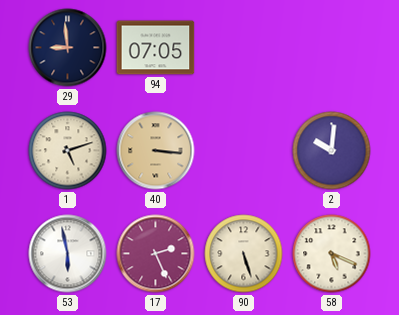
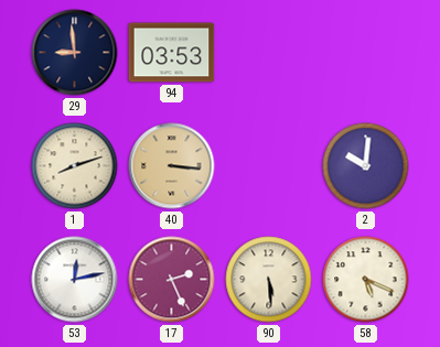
94: 07:05 -> 03:53
1: 5:12 -> 8:12
53: 5:58 -> 12:13
90: 5:27 -> 5:29
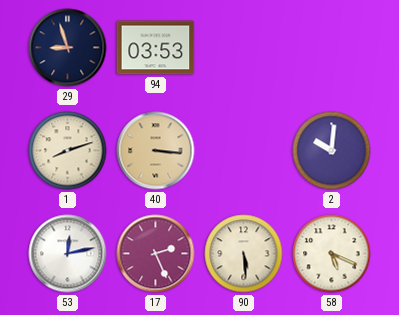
29: 8:59 -> 8:57
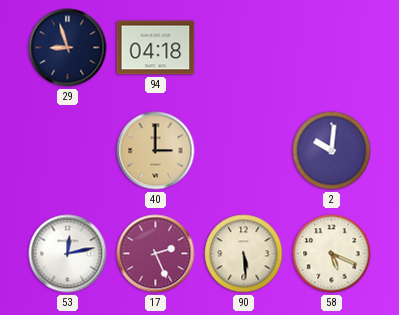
94: 03:53 -> 04:18
1: 8:12 -> none
40: 3:16 -> 3:00
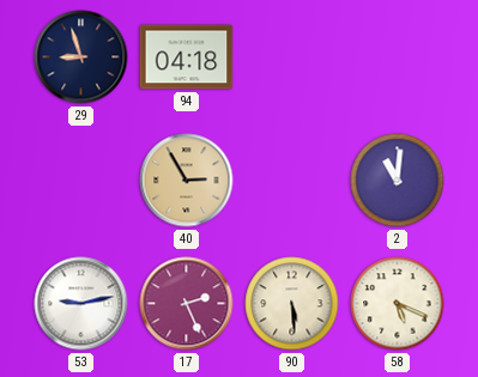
40: 3:00 -> 2:55
2: 10:01 -> 11:01
53: 12:13 -> 9:13
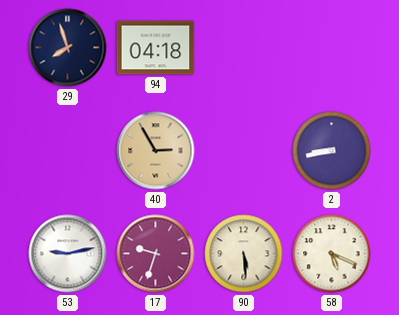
29: 8:57 -> 7:57
2: 11:01 -> 8:43
17: 2:26 -> 9:33
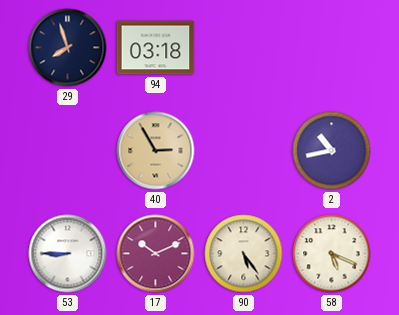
94: 04:18 -> 03:18
2: 8:43 -> 10:43
53: 9:13 -> 8:45
17: 9:33 -> 10:11
90: 5:29 -> 5:24
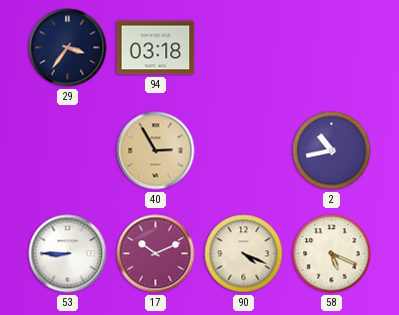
29: 7:57 -> 3:36
90: 5:24 -> 4:19
